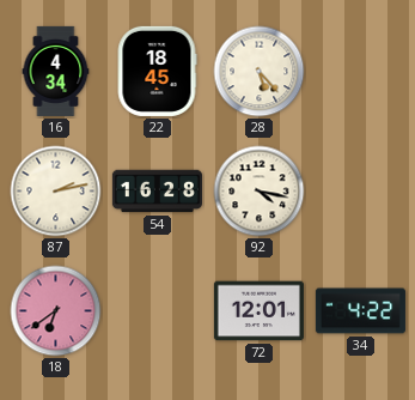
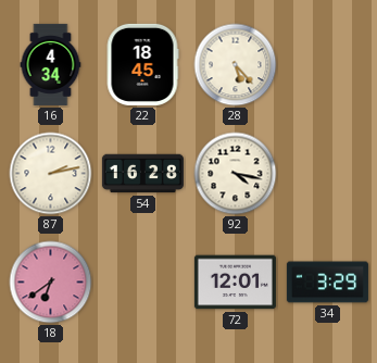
34: 4:22 -> 3:29
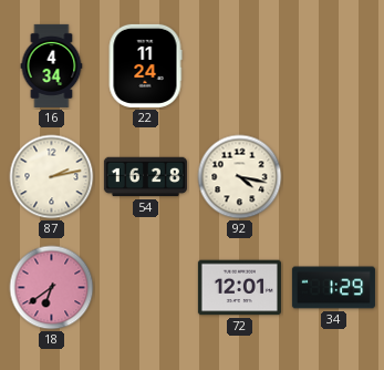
22: 18:45 -> 11:24
28: 5:23 -> none
34: 3:29 -> 1:29
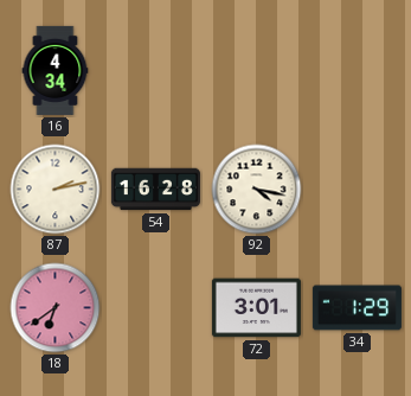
22: 11:24 -> none
72: 12:01 -> 3:01
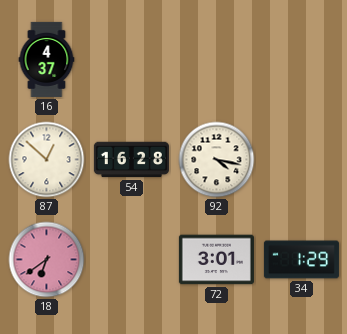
16: 4:34 -> 4:37
87: 2:13 -> 12:52
